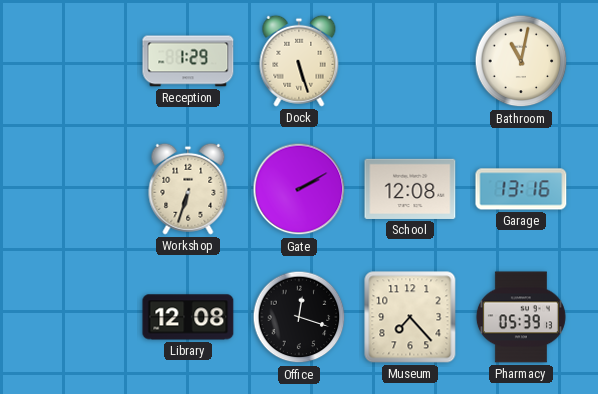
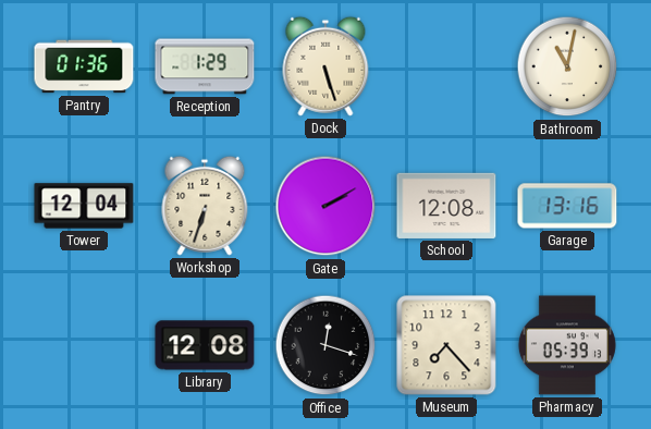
Pantry: none -> 01:36
Tower: none -> 12:04
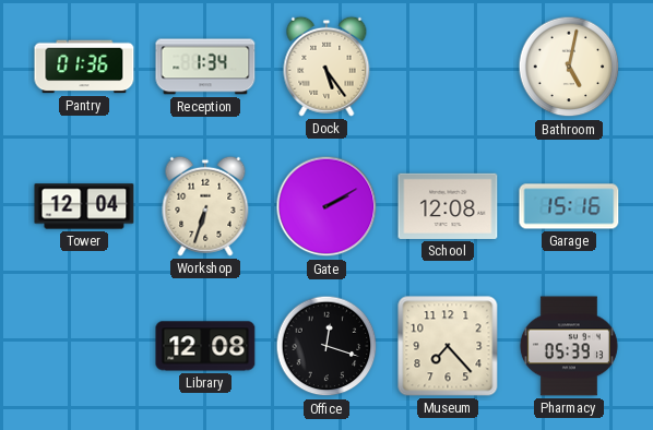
Reception: 1:29 -> 1:34
Dock: 5:27 -> 5:24
Bathroom: 11:02 -> 5:02
Garage: 13:16 -> 15:16
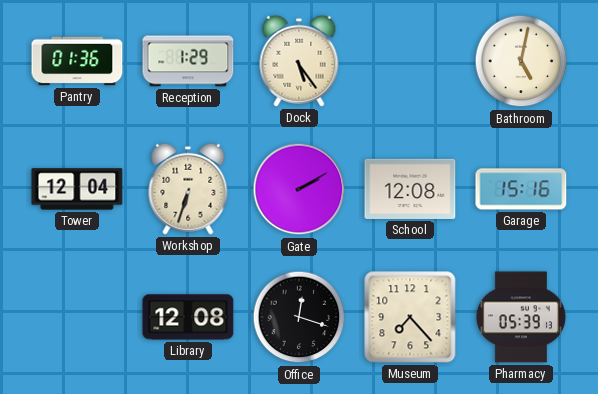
Reception: 1:34 -> 1:29
